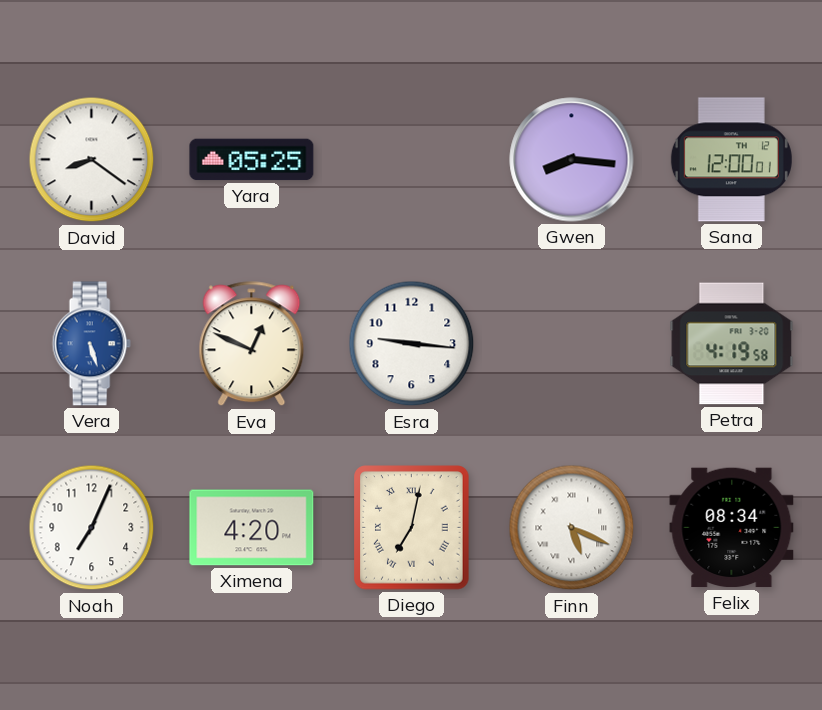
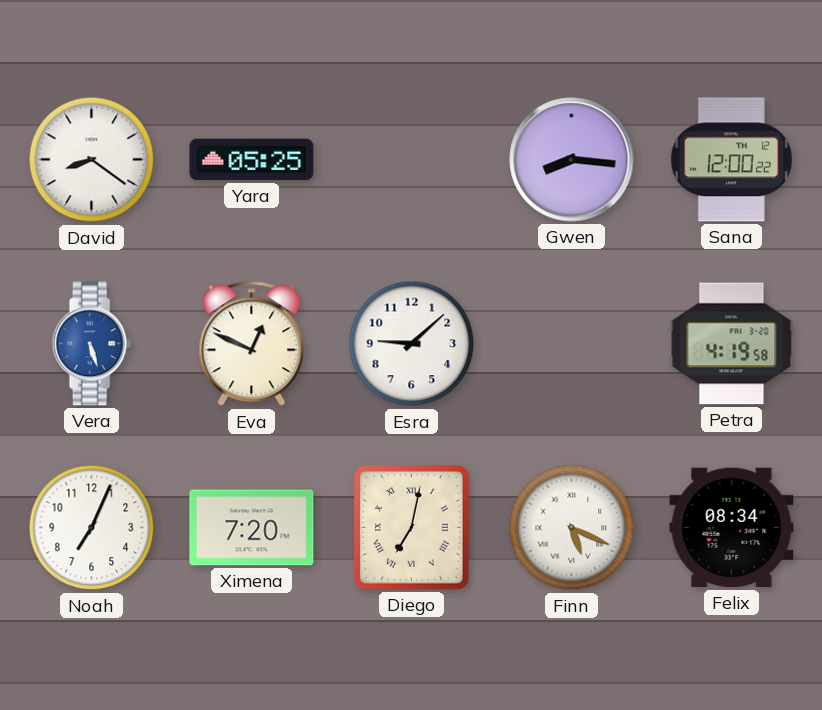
Sana: 12:00:01 -> 12:00:22
Esra: 9:16 -> 9:08
Ximena: 4:20 -> 7:20
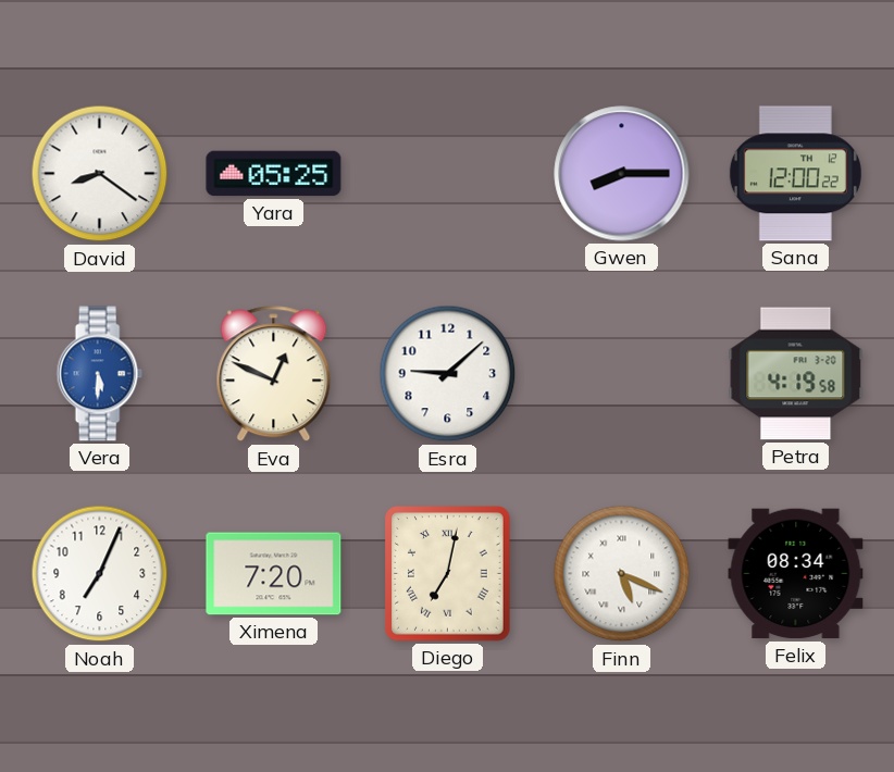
Gwen: 8:16 -> 8:15
Vera: 5:27 -> 5:30
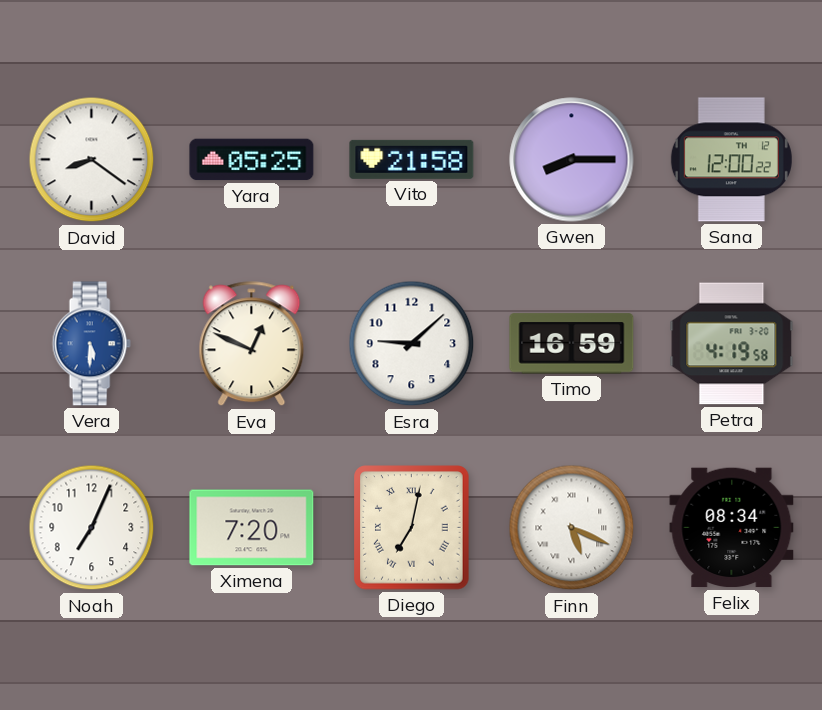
Vito: none -> 21:58
Timo: none -> 16:59
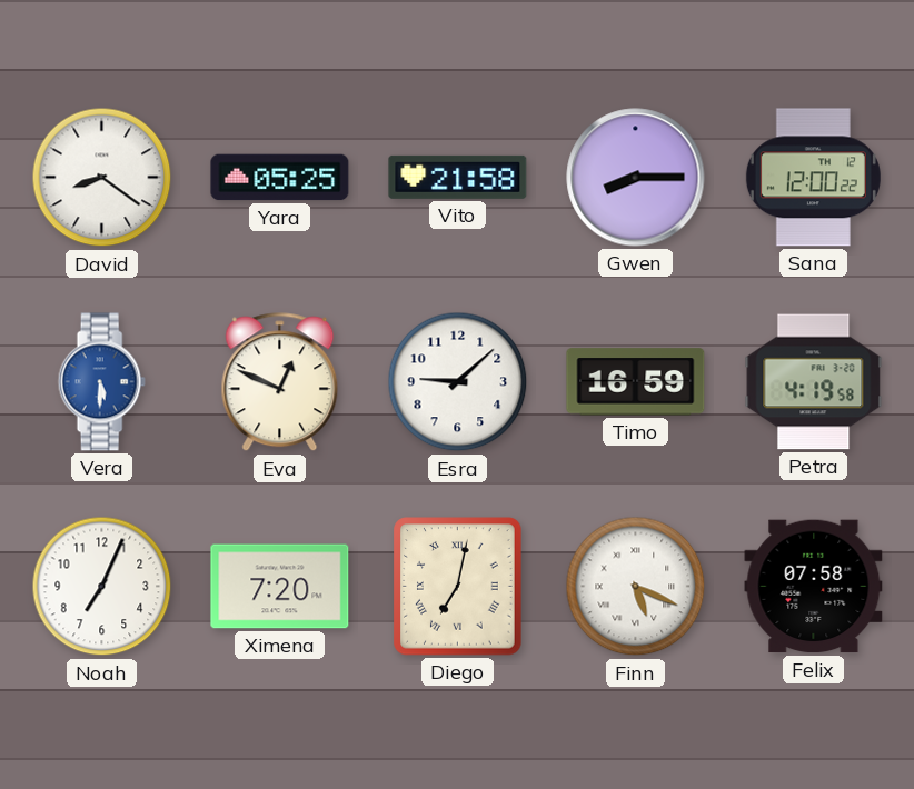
Felix: 08:34 -> 07:58
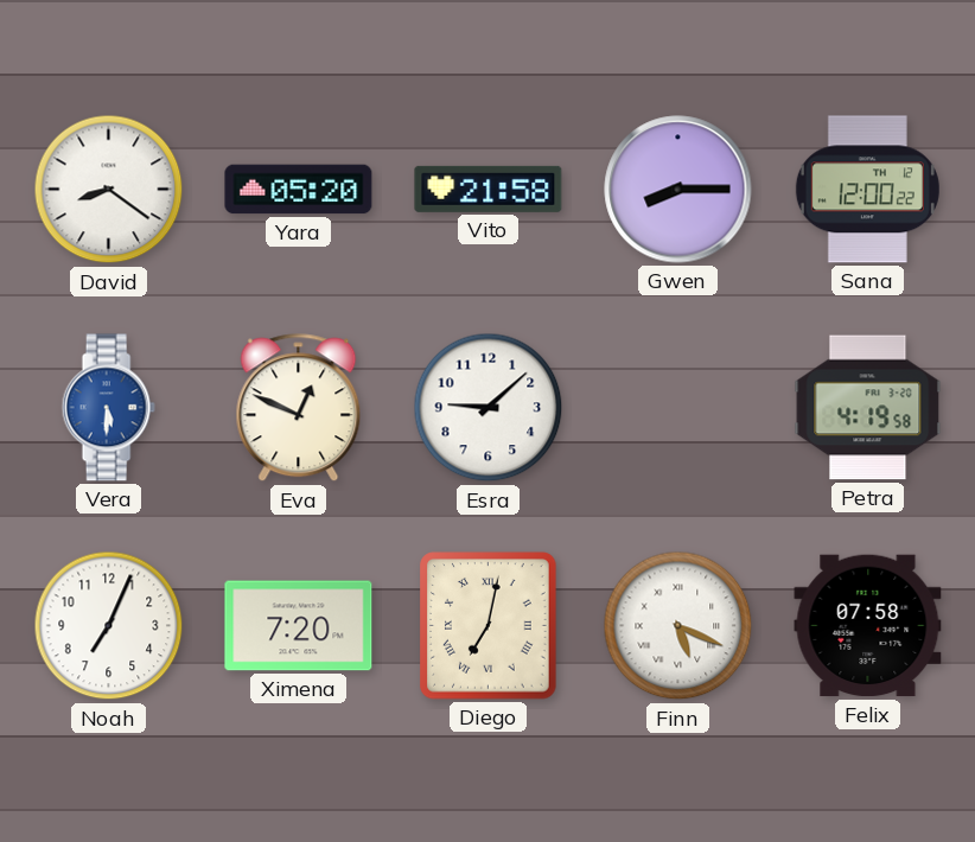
Yara: 05:25 -> 05:20
Timo: 16:59 -> none
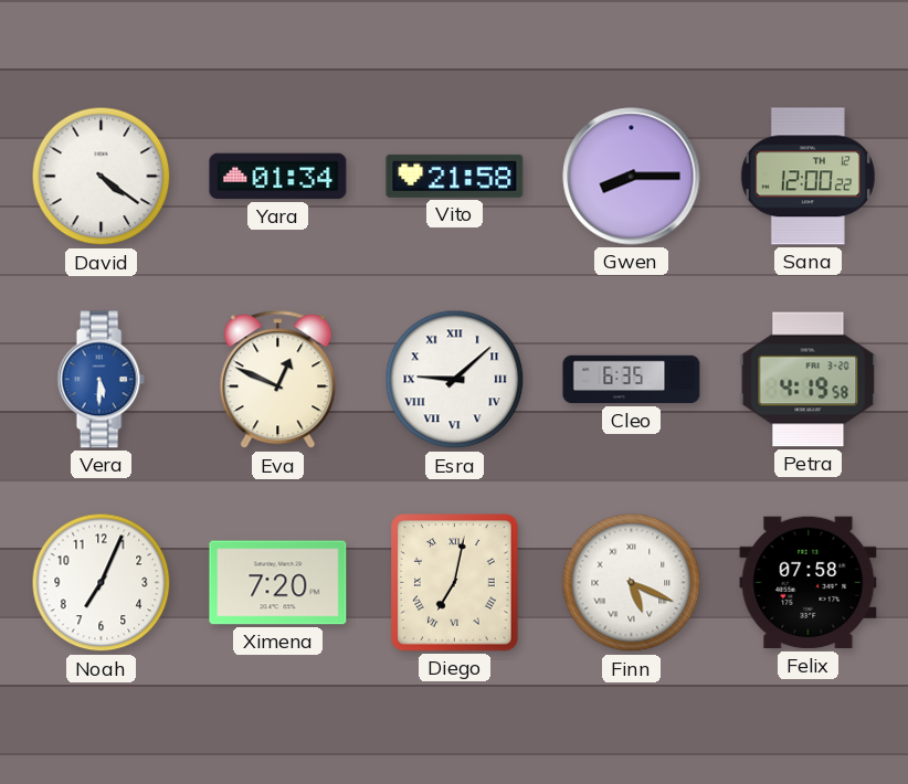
David: 8:21 -> 4:21
Yara: 05:20 -> 01:34
Esra numerals: Arabic -> Roman
Cleo: none -> 6:35
